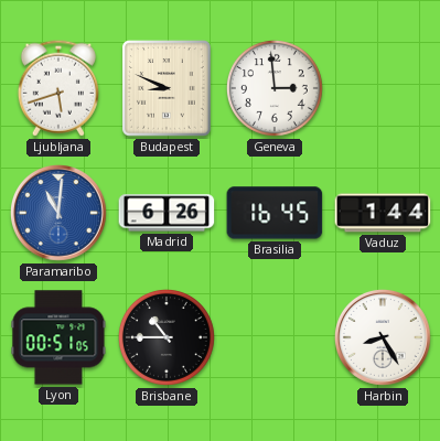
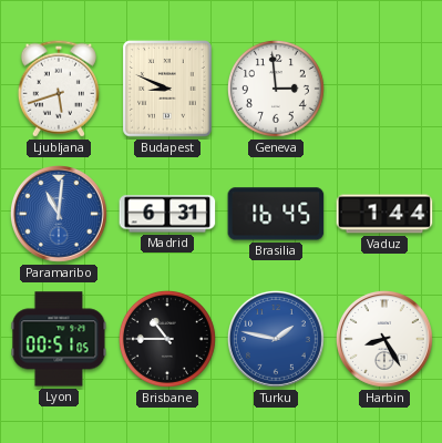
Madrid: 6:26 -> 6:31
Turku: none -> 1:47
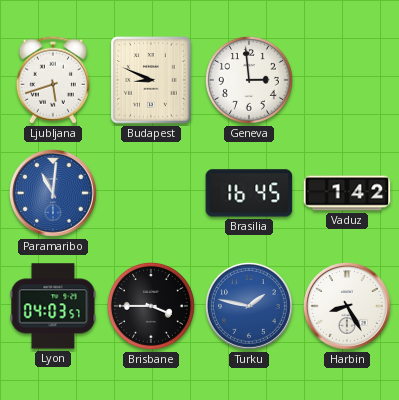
Madrid: 6:31 -> none
Vaduz: 1:44 -> 1:42
Lyon: 00:51 -> 04:03
Brisbane: 10:45 -> 3:45
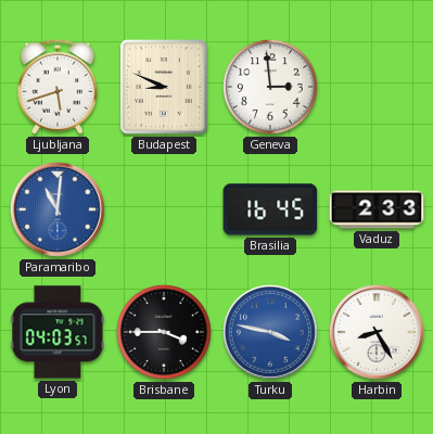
Vaduz: 1:42 -> 2:33
Turku: 1:47 -> 3:47
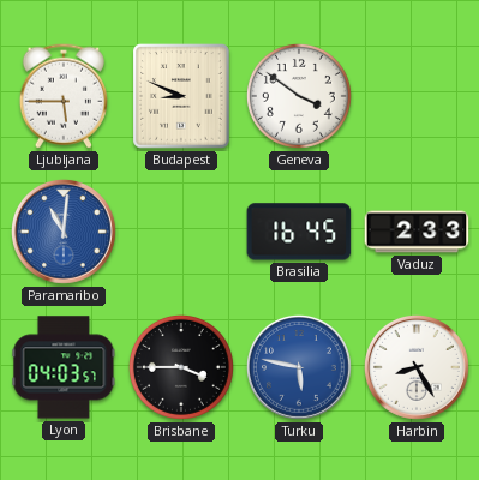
Ljubljana: 5:42 -> 5:45
Geneva: 2:59 -> 3:51
Turku: 3:47 -> 5:47
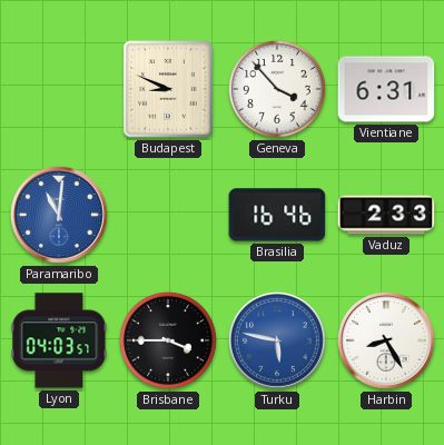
Ljubljana: 5:45 -> none
Geneva: 3:51 -> 3:53
Vientiane: none -> 6:31
Brasilia: 16:45 -> 16:46
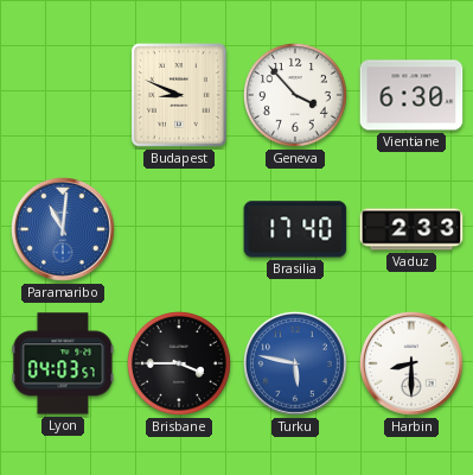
Vientiane: 6:31 -> 6:30
Brasilia: 16:46 -> 17:40
Harbin: 8:25 -> 8:30
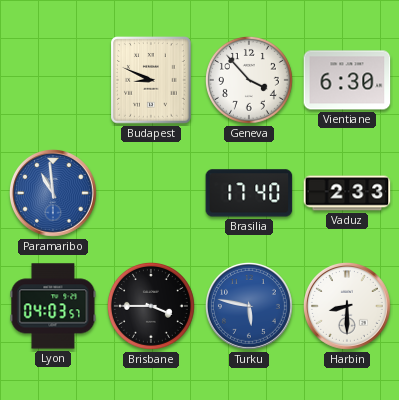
Paramaribo: 11:01 -> 10:59
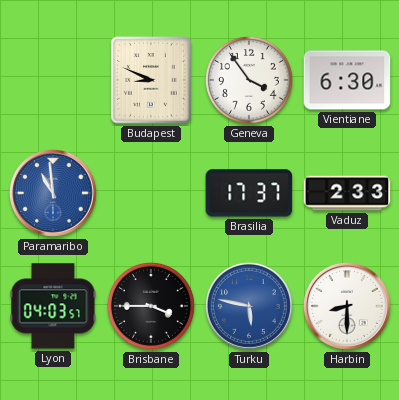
Geneva: 3:53 -> 3:54
Brasilia: 17:40 -> 17:37
